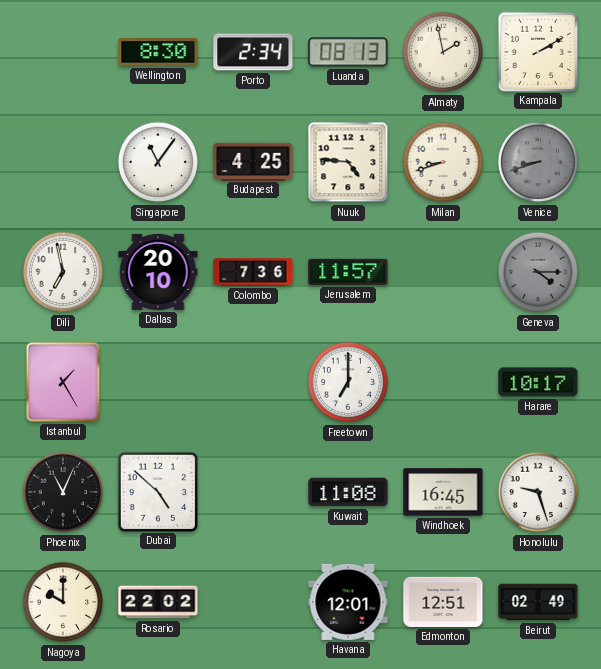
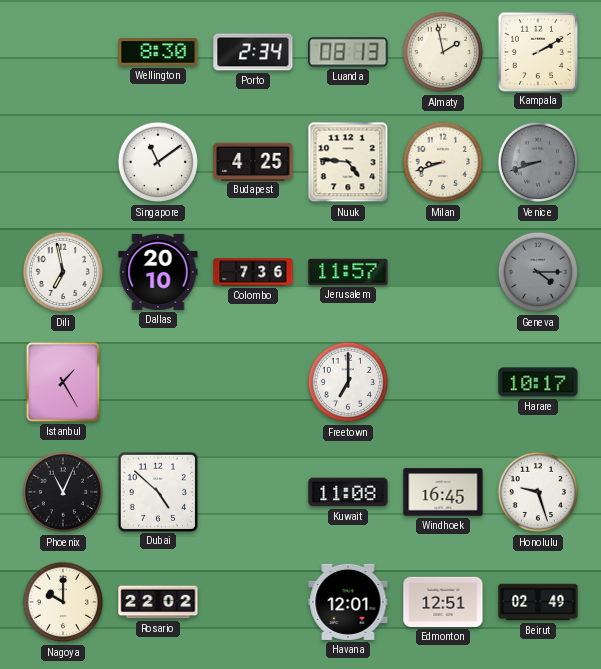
Singapore: 11:06 -> 11:09
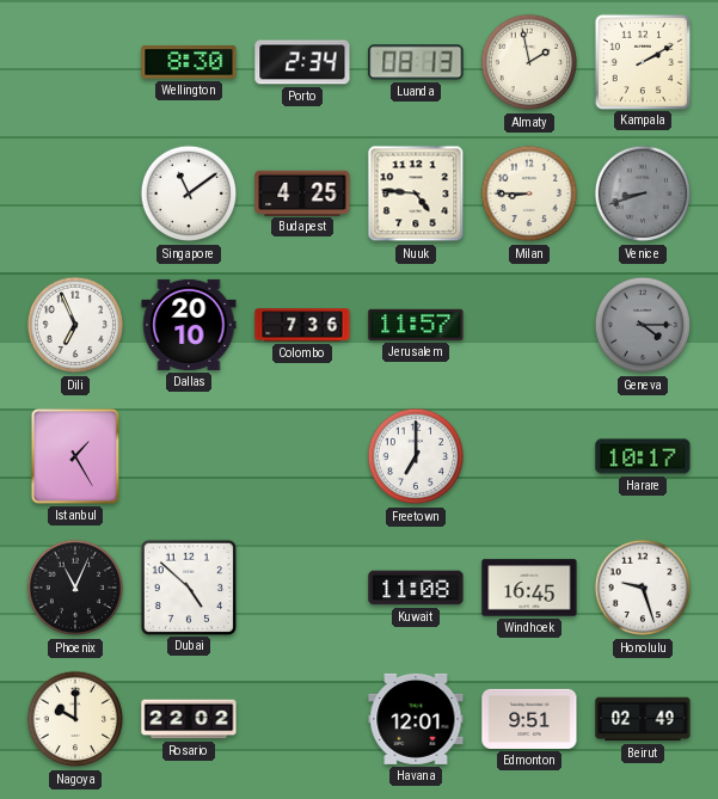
Milan: 8:42 -> 8:45
Dili: 6:58 -> 6:56
Edmonton: 12:51 -> 9:51
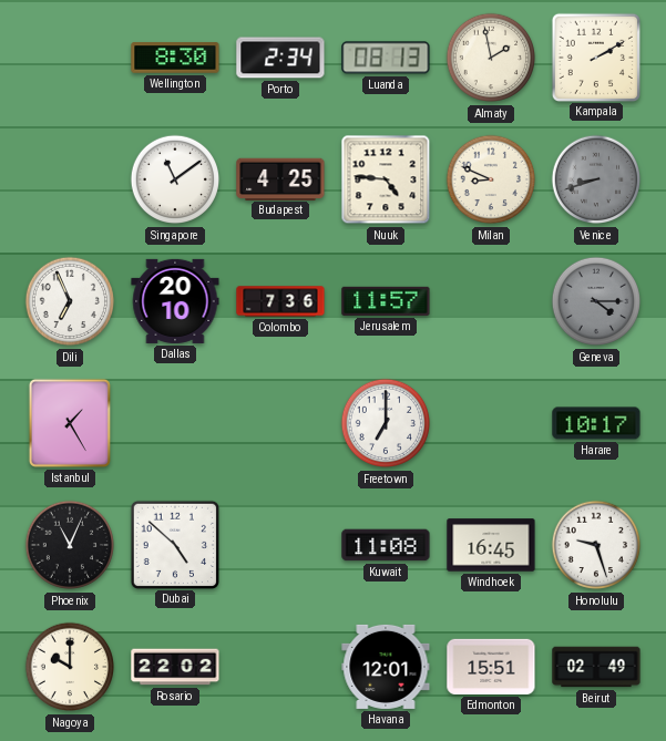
Milan: 8:45 -> 8:49
Edmonton: 9:51 -> 15:51
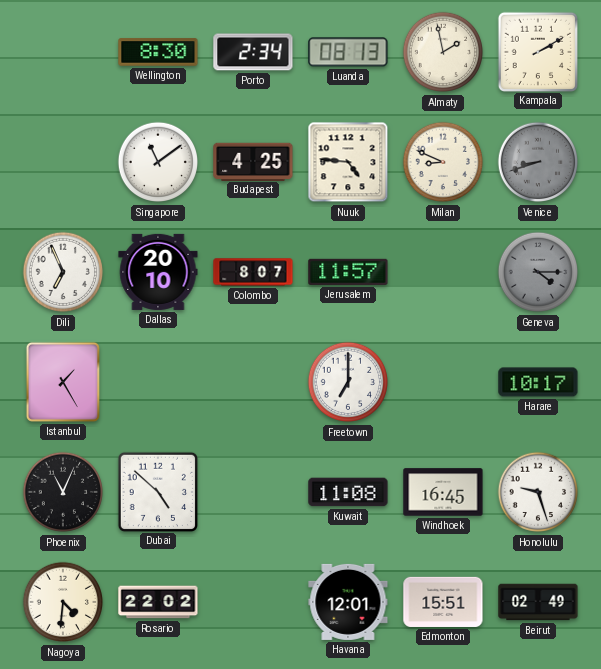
Colombo: 7:36 -> 8:07
Nagoya: 10:00 -> 4:31
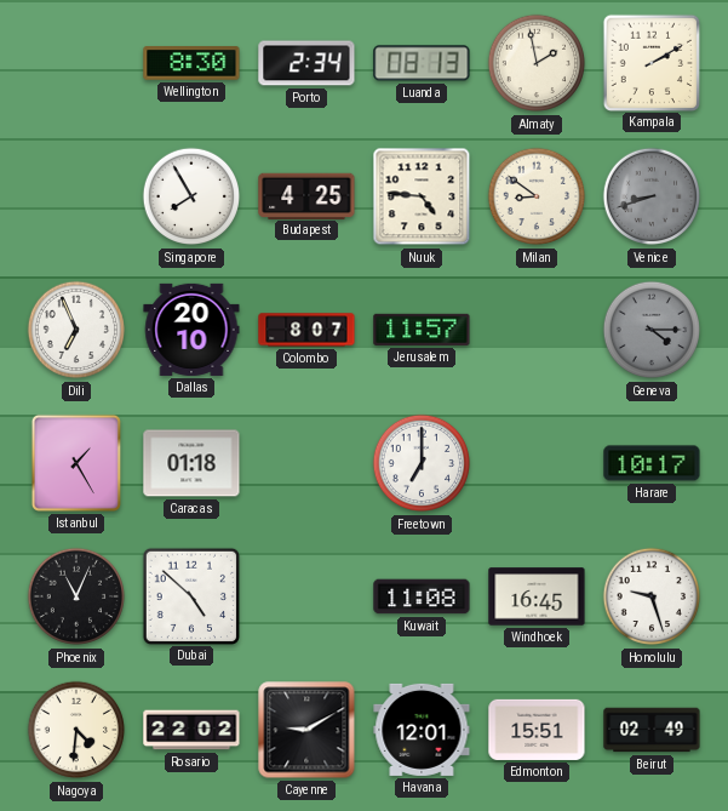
Singapore: 11:09 -> 7:55
Milan: 8:49 -> 8:51
Caracas: none -> 01:18
Cayenne: none -> 9:10
